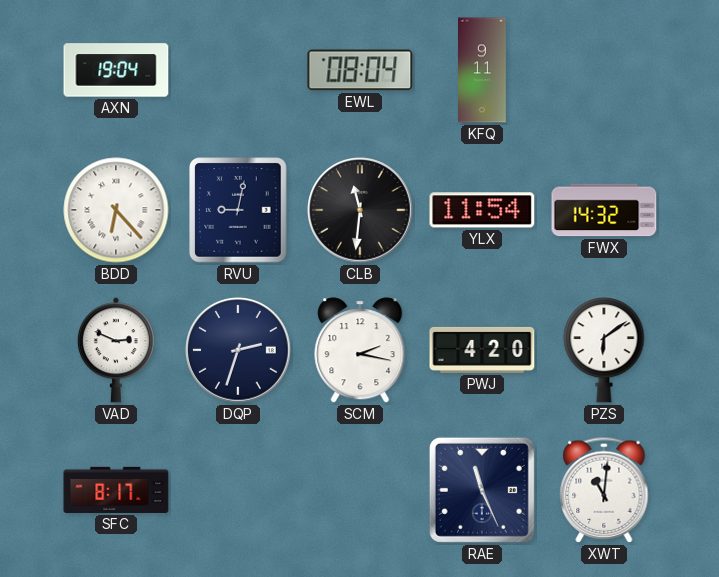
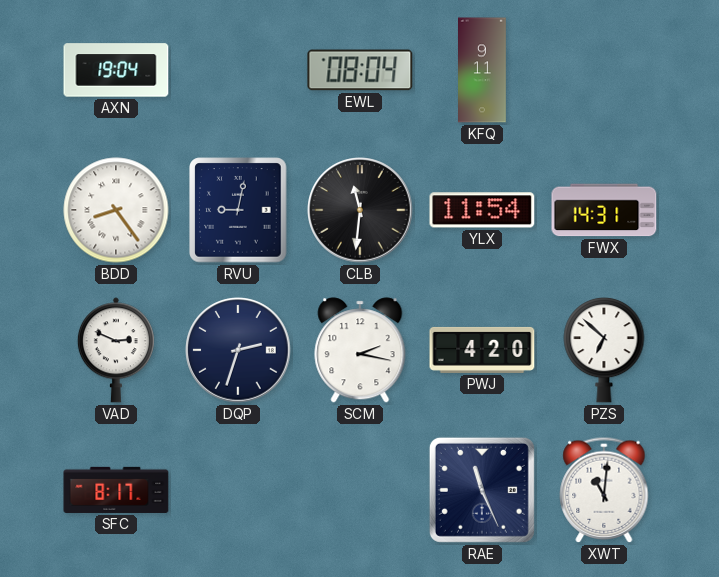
BDD: 6:23 -> 8:24
FWX: 14:32 -> 14:31
PZS: 6:09 -> 6:52
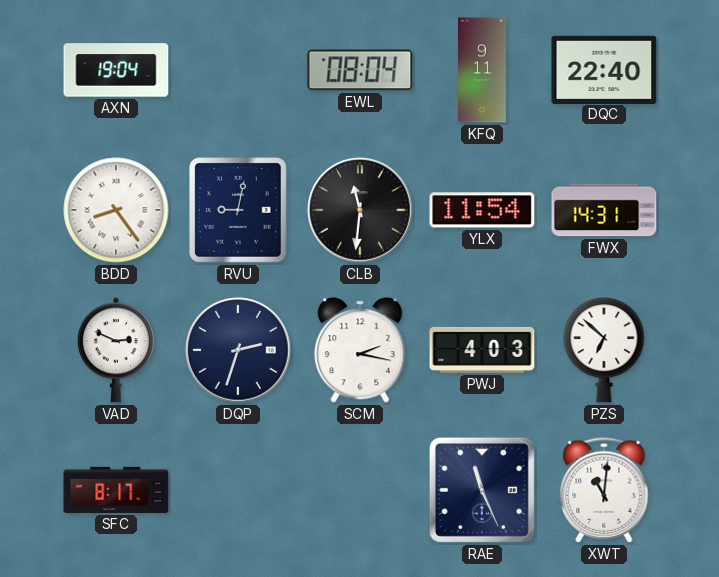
DQC: none -> 22:40
PWJ: 4:20 -> 4:03
